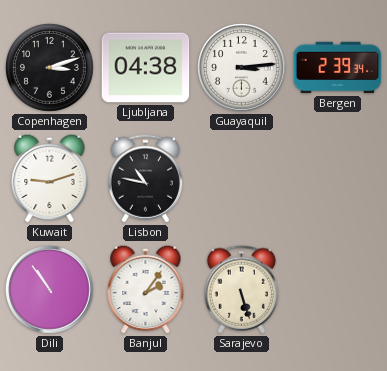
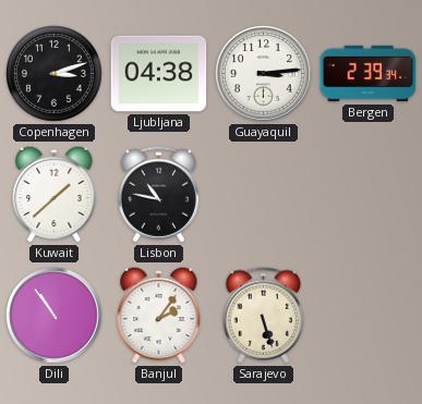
Kuwait: 9:12 -> 1:38
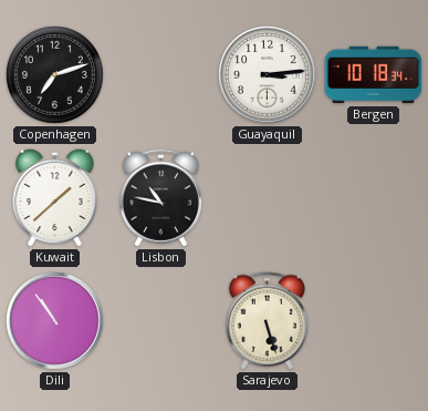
Copenhagen: 3:12 -> 7:12
Ljubljana: 04:38 -> none
Bergen: 2:39 -> 10:18
Banjul: 2:06 -> none
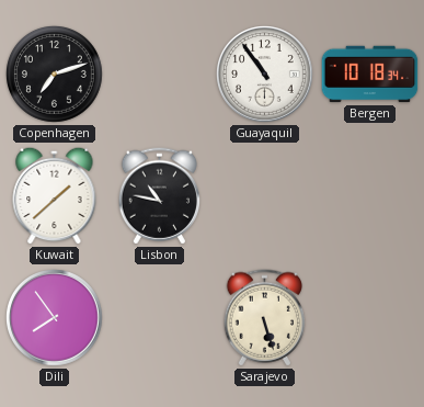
Guayaquil: 3:14 -> 10:54
Dili: 10:54 -> 7:54
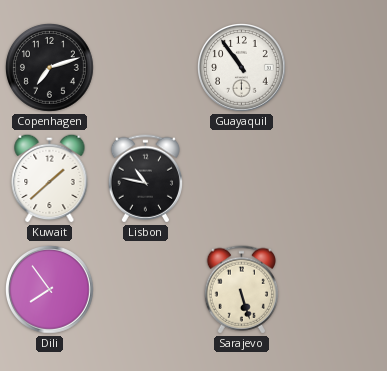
Bergen: 10:18 -> none
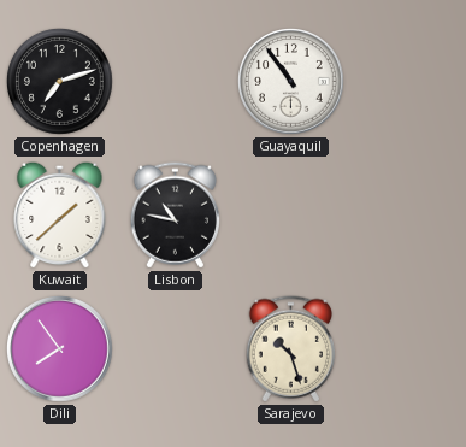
Sarajevo: 5:27 -> 10:27
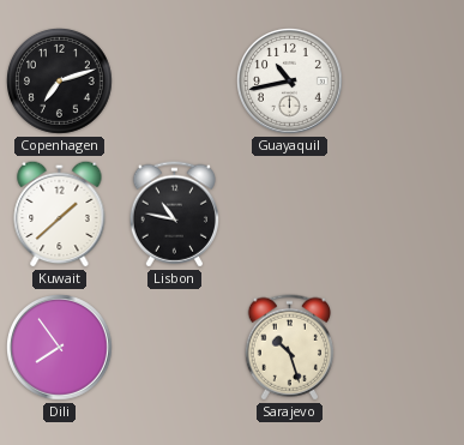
Guayaquil: 10:54 -> 10:43
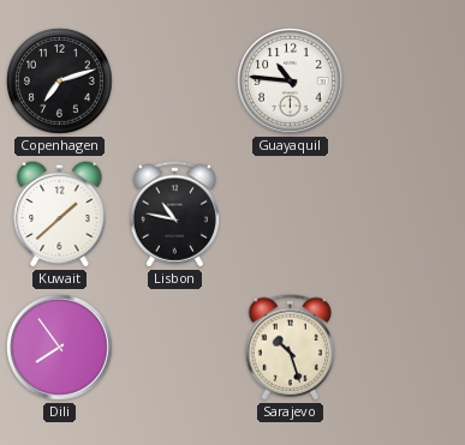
Guayaquil: 10:43 -> 10:46
